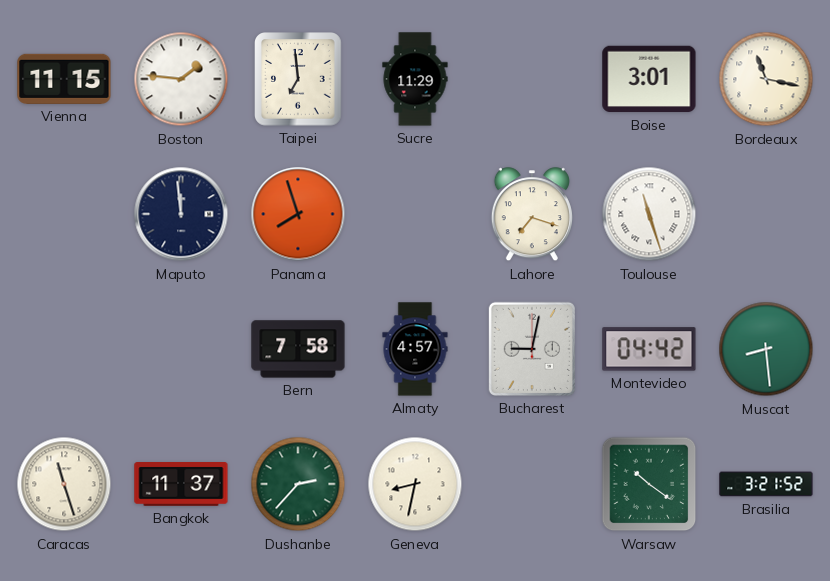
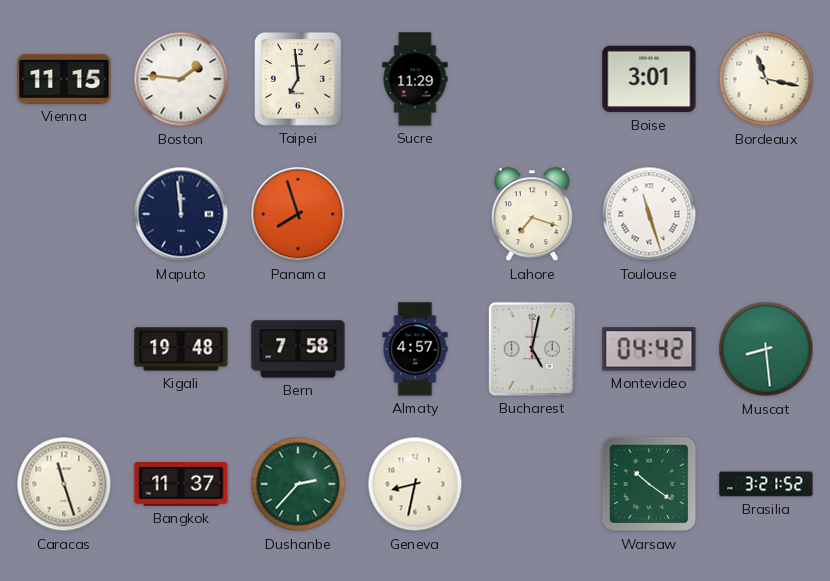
Kigali: none -> 19:48
Bucharest: 9:02 -> 5:02
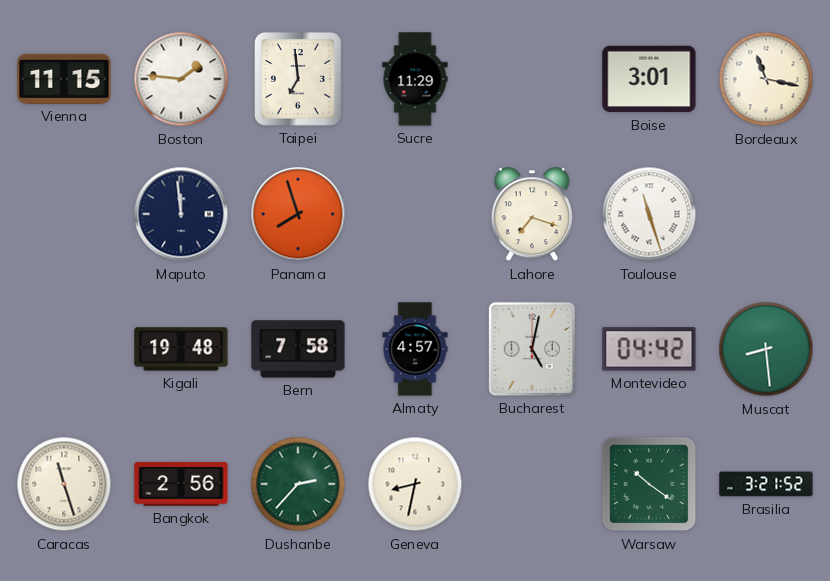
Bangkok: 11:37 -> 2:56
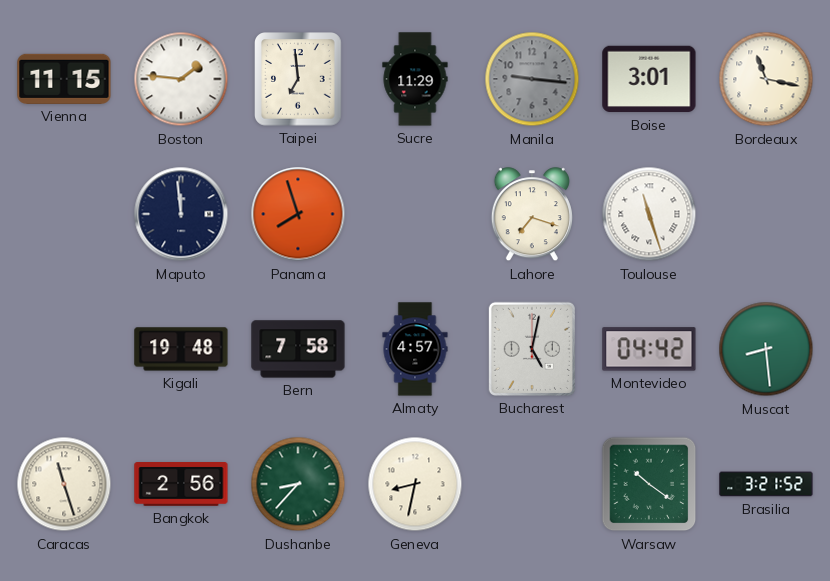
Manila: none -> 9:16
Dushanbe: 2:37 -> 8:37
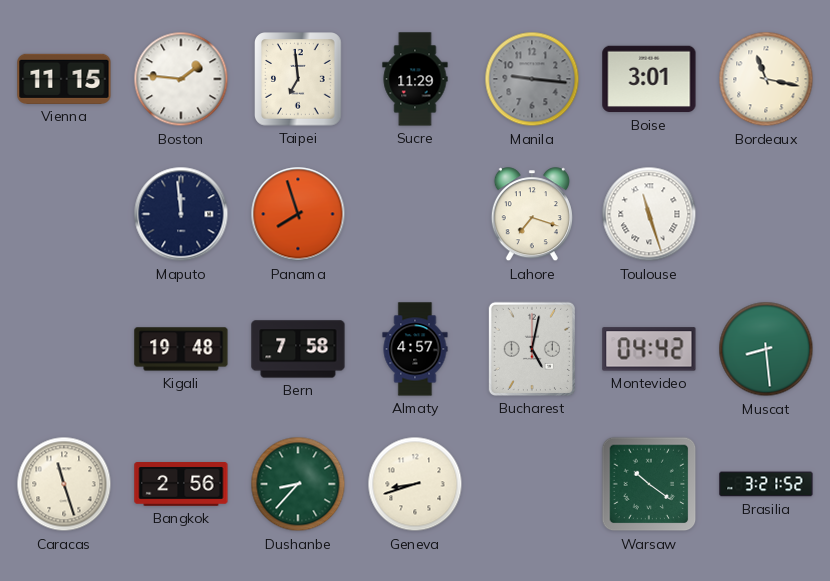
Geneva: 8:32 -> 8:42
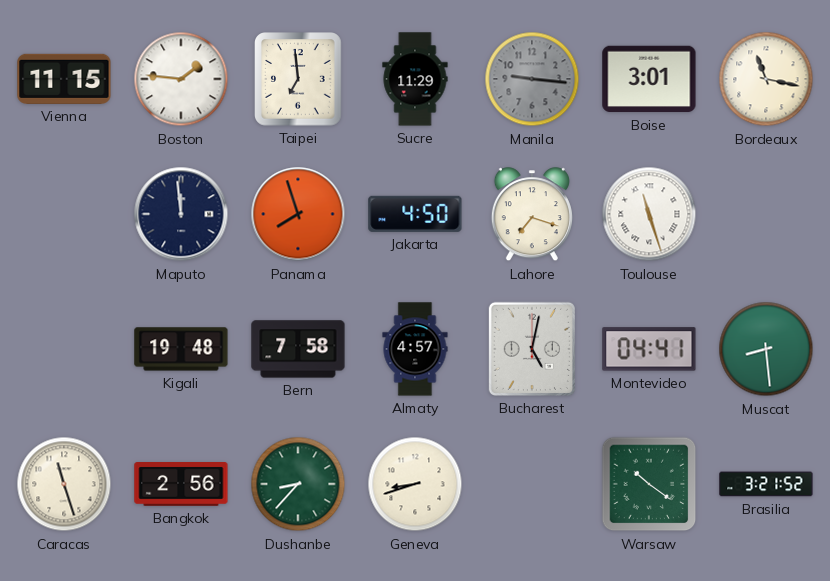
Jakarta: none -> 4:50
Montevideo: 04:42 -> 04:41
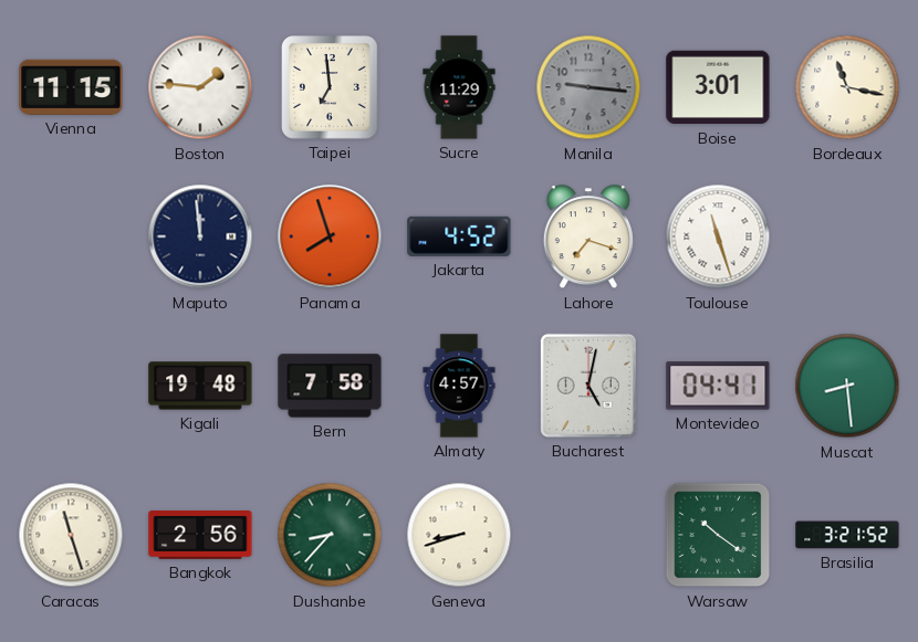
Jakarta: 4:50 -> 4:52
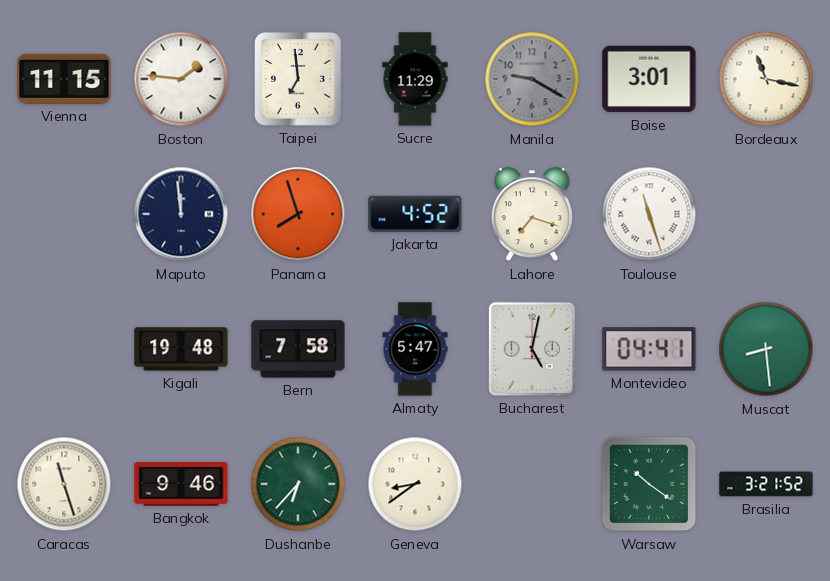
Manila: 9:16 -> 9:20
Almaty: 4:57 -> 5:47
Bangkok: 2:56 -> 9:46
Dushanbe: 8:37 -> 6:37
Geneva: 8:42 -> 8:39
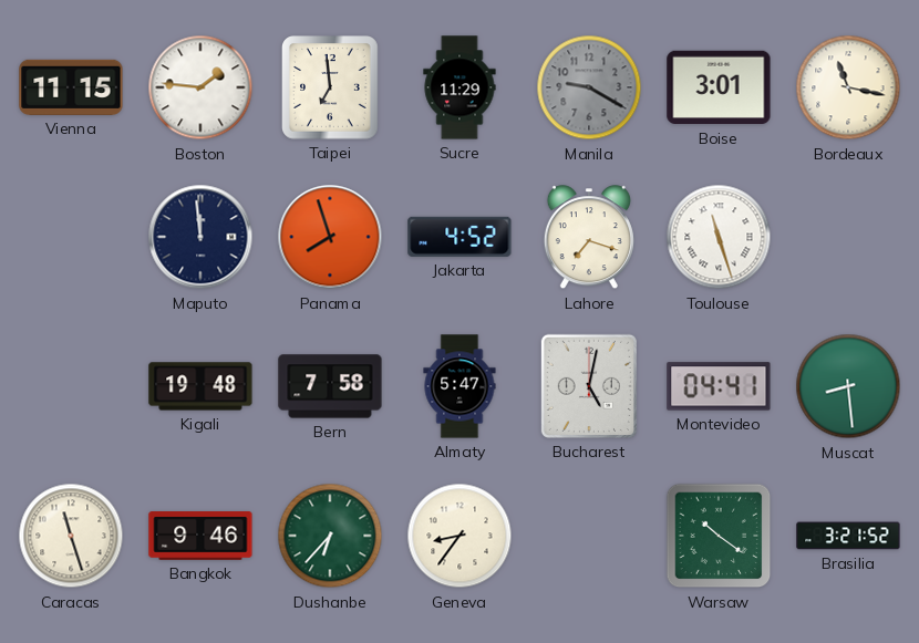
Geneva: 8:39 -> 8:36
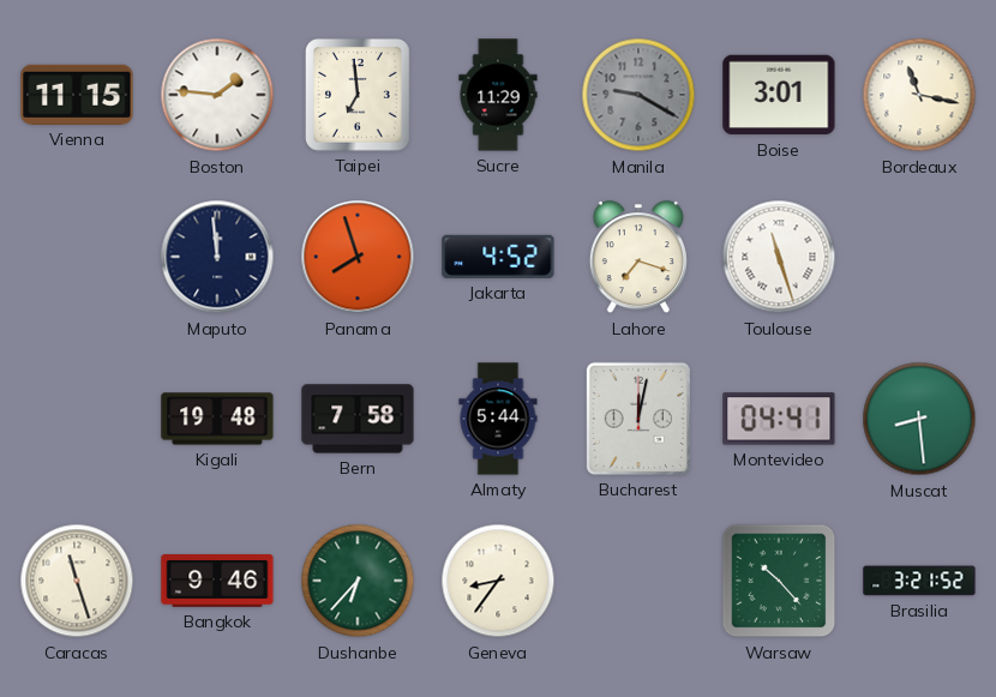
Almaty: 5:47 -> 5:44
Bucharest: 5:02 -> 12:02
Warsaw: 10:21 -> 10:23
